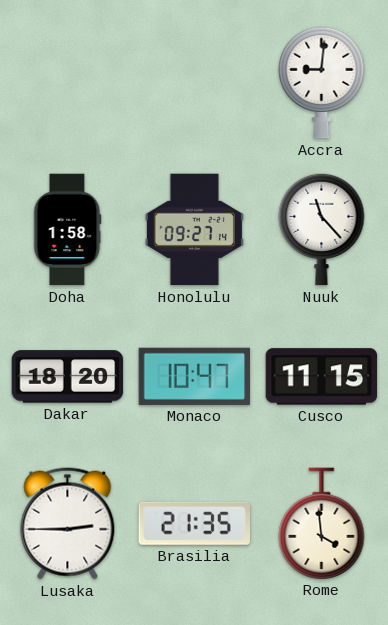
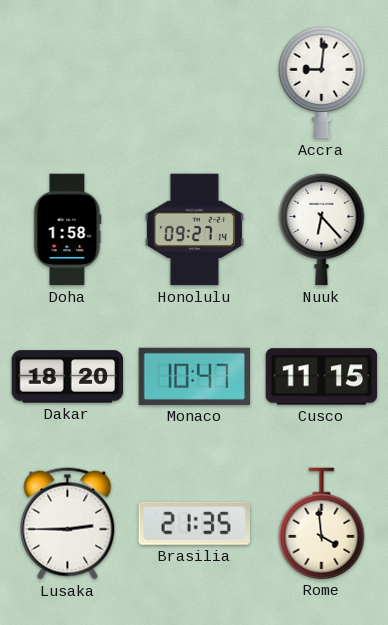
Nuuk: 11:23 -> 6:23
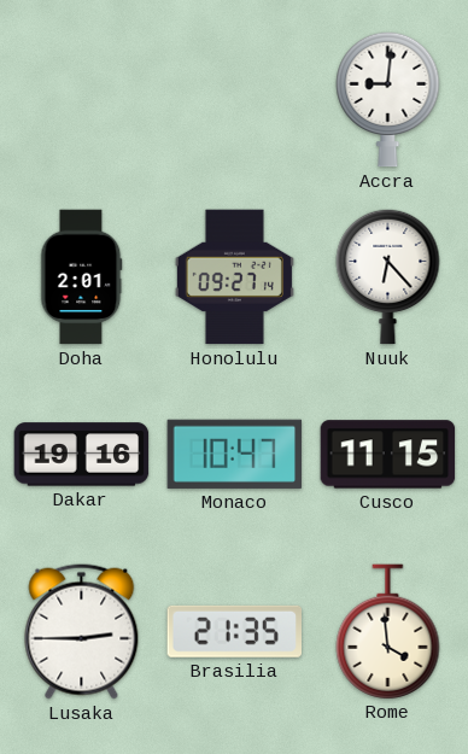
Doha: 1:58 -> 2:01
Dakar: 18:20 -> 19:16
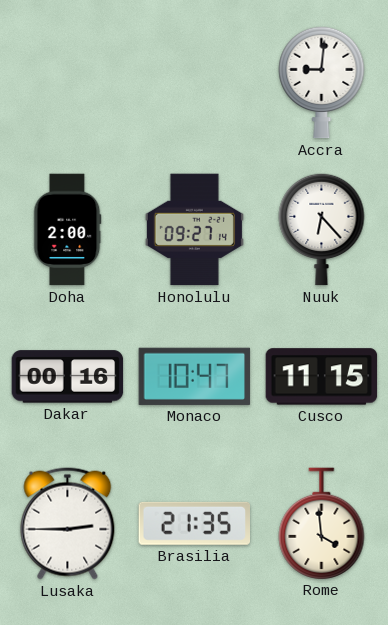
Doha: 2:01 -> 2:00
Dakar: 19:16 -> 00:16
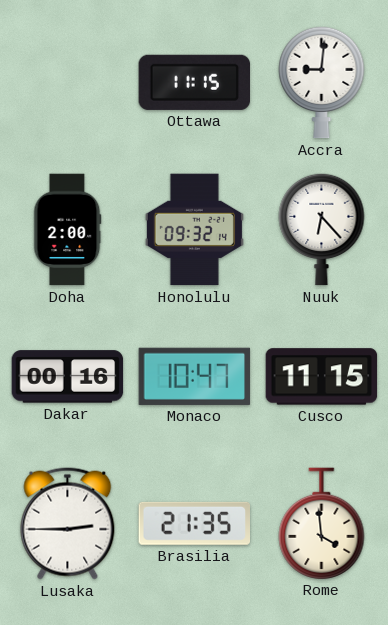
Ottawa: none -> 11:15
Honolulu: 09:27 -> 09:32
